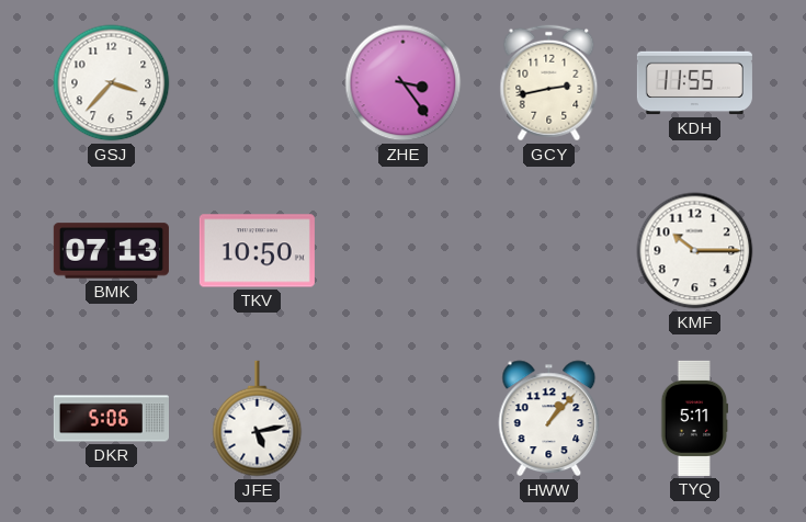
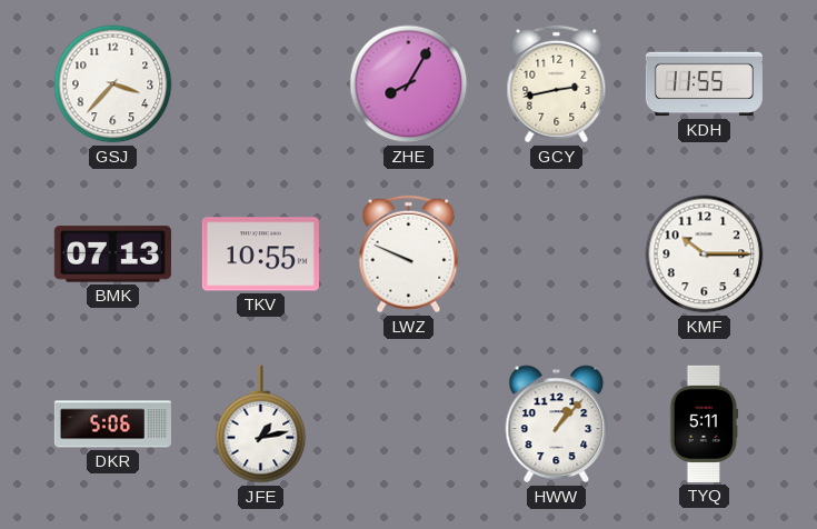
ZHE: 3:24 -> 8:05
TKV: 10:50 -> 10:55
LWZ: none -> 9:49
JFE: 5:13 -> 1:13
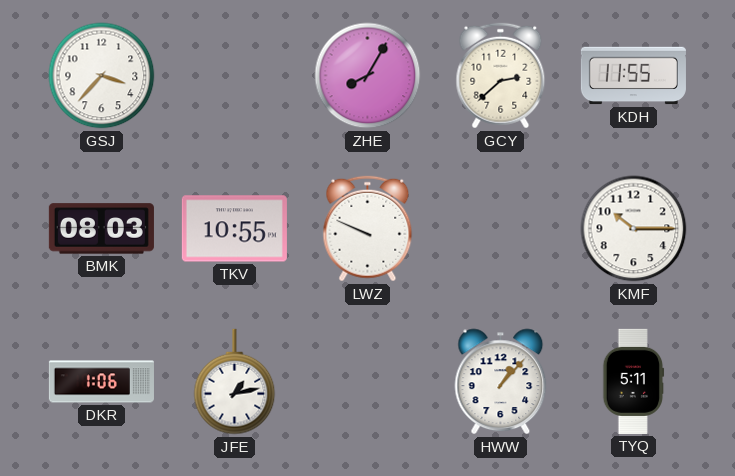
GCY: 2:43 -> 2:38
BMK: 07:13 -> 08:03
DKR: 5:06 -> 1:06
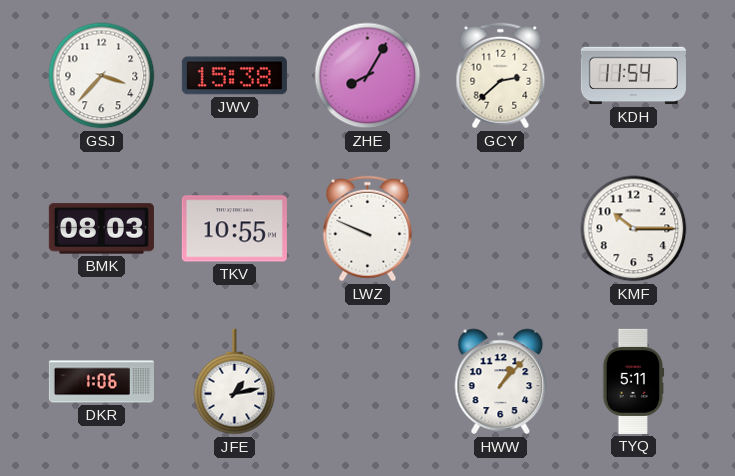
JWV: none -> 15:38
KDH: 11:55 -> 11:54
